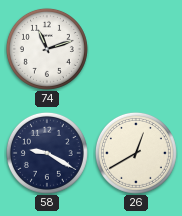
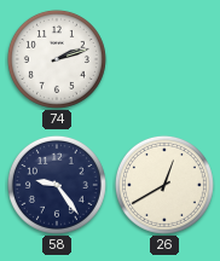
74: 11:12 -> 2:12
58: 9:20 -> 9:24
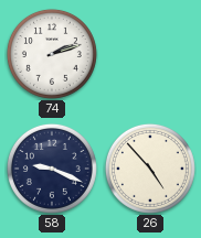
58: 9:24 -> 9:19
26: 12:40 -> 4:53
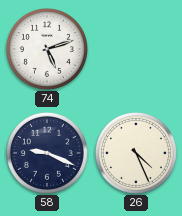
74: 2:12 -> 5:12
26: 4:53 -> 4:26
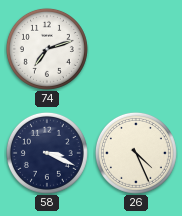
74: 5:12 -> 7:12
58: 9:19 -> 3:19
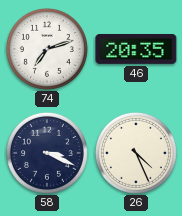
46: none -> 20:35
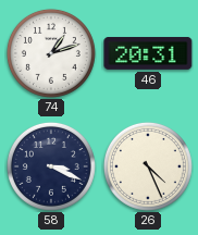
74: 7:12 -> 1:12
46: 20:35 -> 20:31
